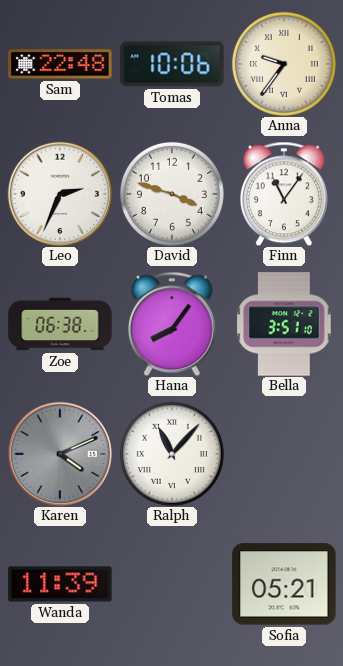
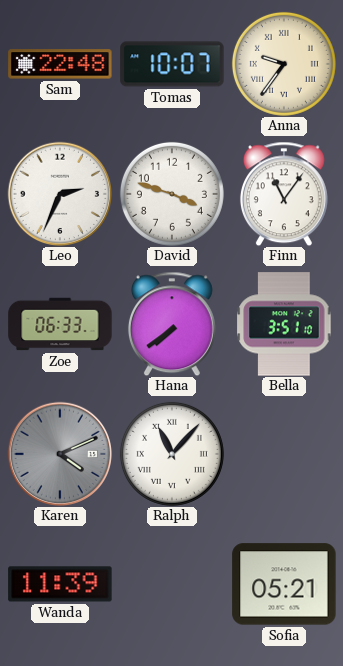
Tomas: 10:06 -> 10:07
Zoe: 06:38 -> 06:33
Hana: 8:06 -> 7:39
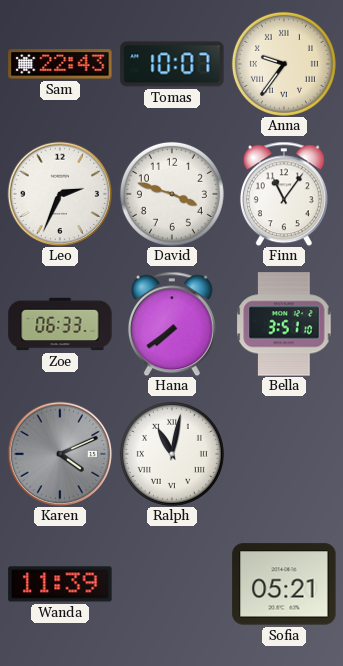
Sam: 22:48 -> 22:43
Ralph: 11:07 -> 11:02
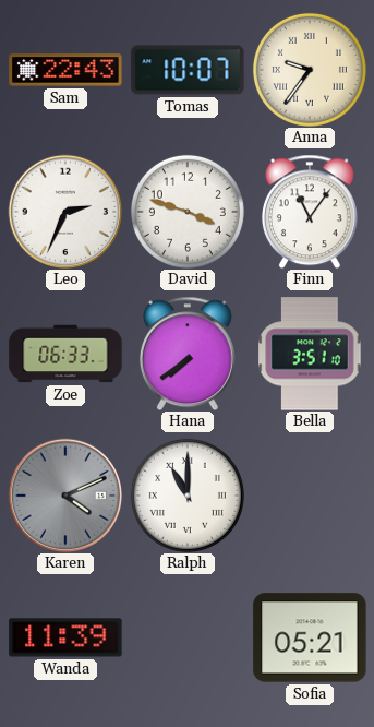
Ralph: 11:02 -> 11:00
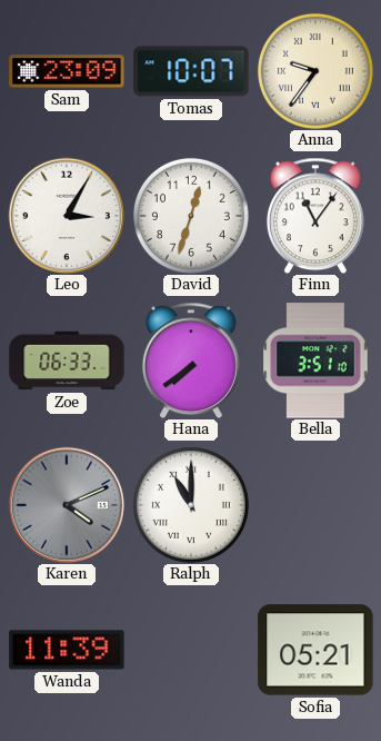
Sam: 22:43 -> 23:09
Leo: 2:34 -> 3:05
David: 3:48 -> 12:33
